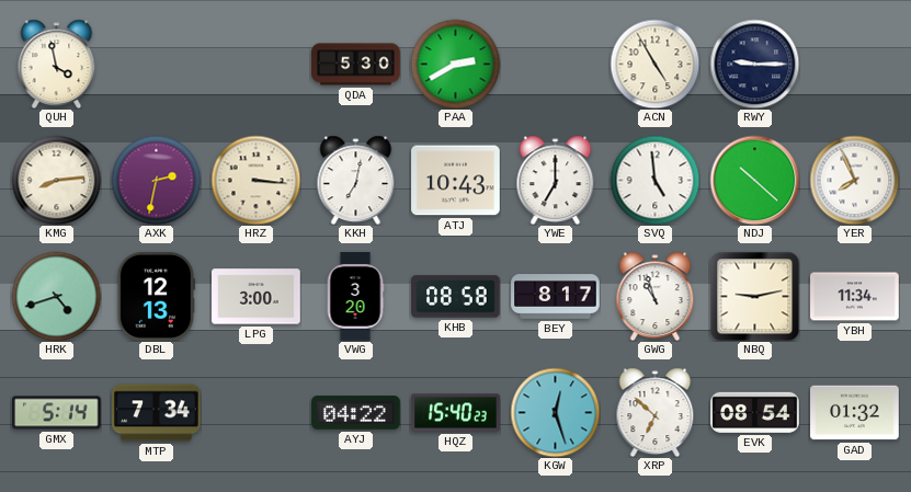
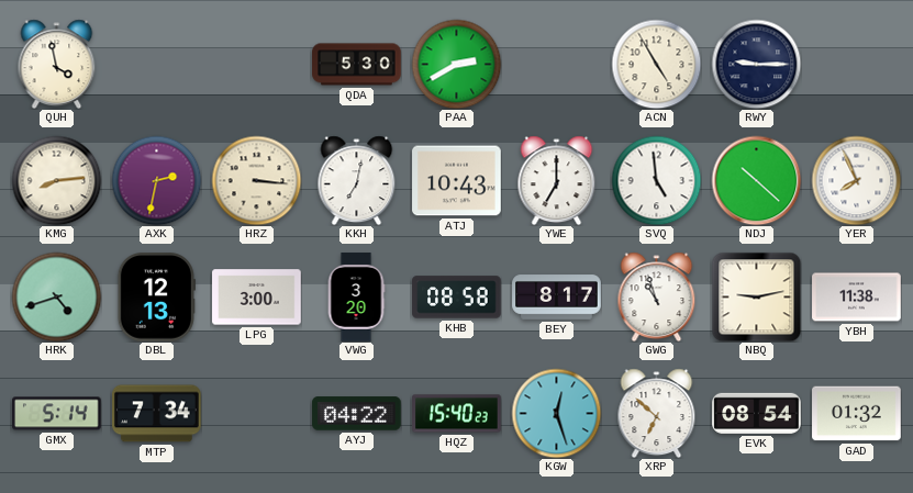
YBH: 11:34 -> 11:38
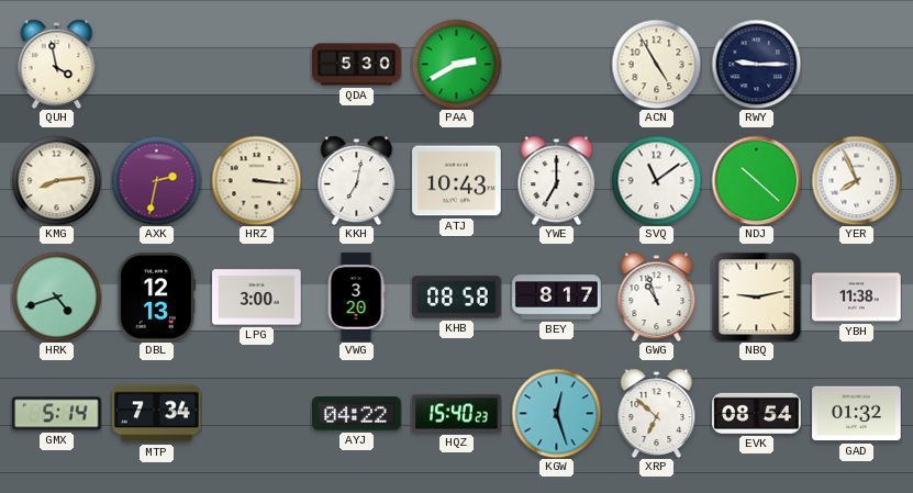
SVQ: 4:59 -> 11:09
